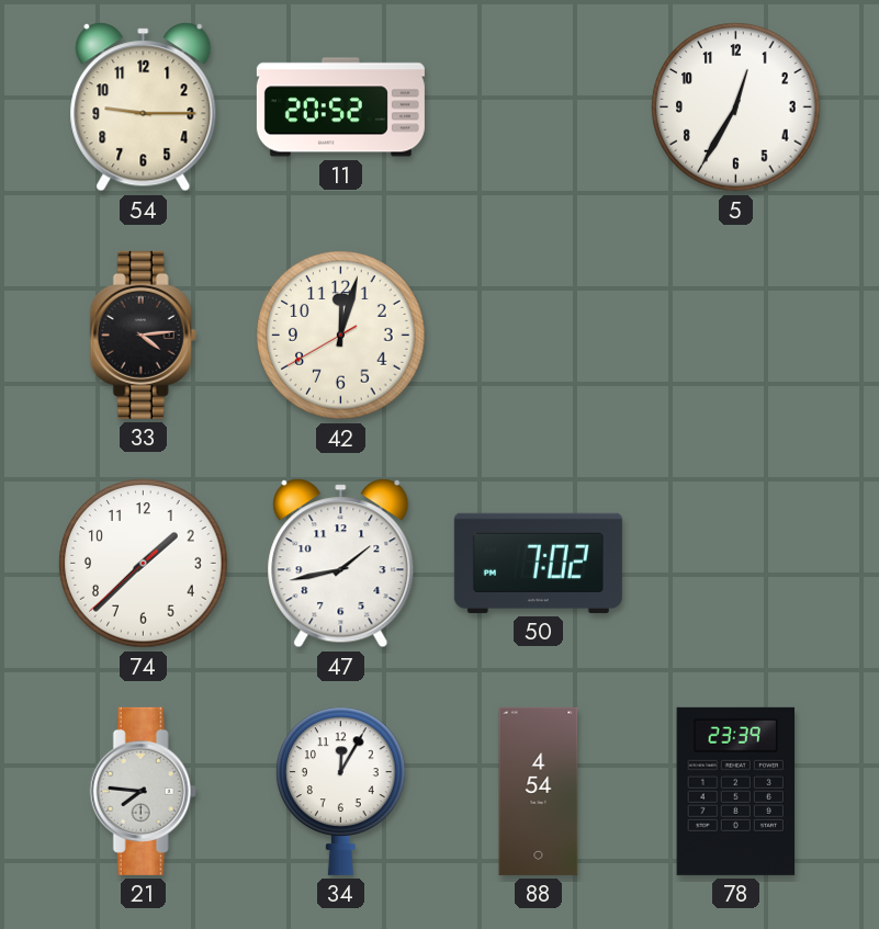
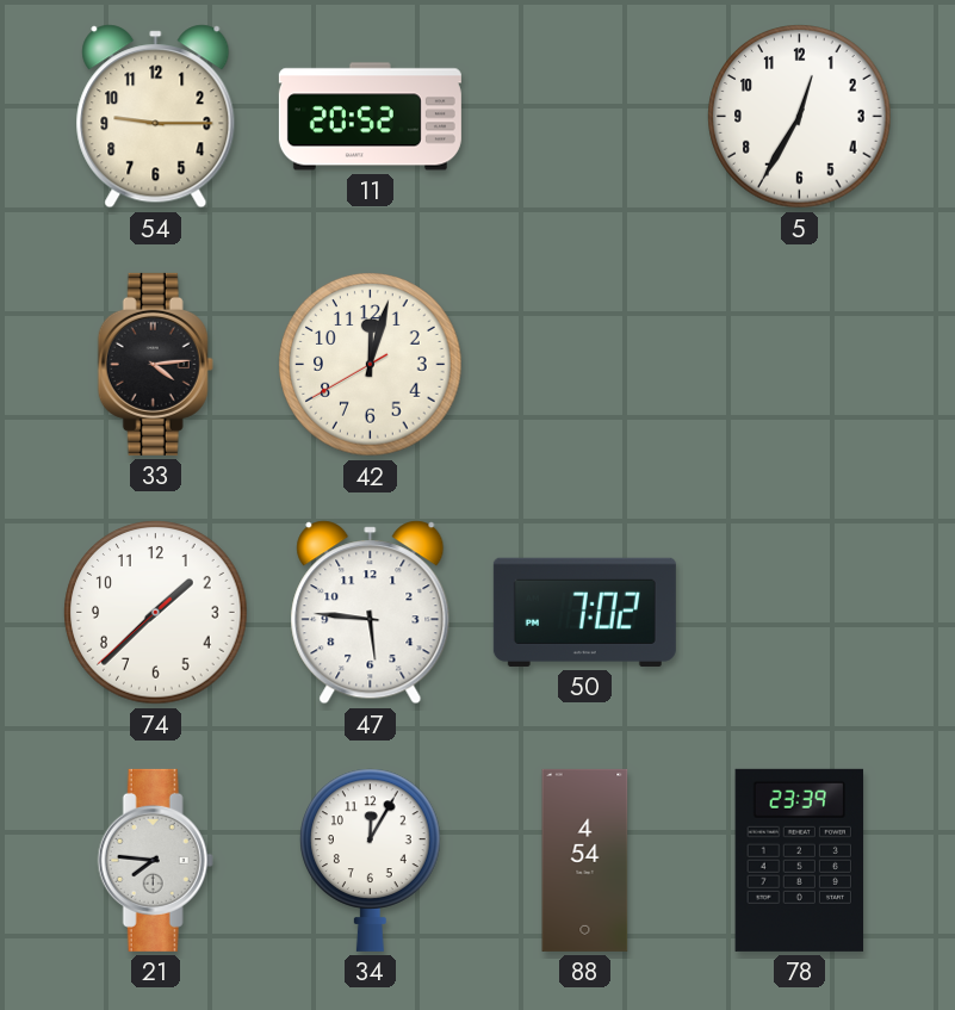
47: 1:43 -> 5:46
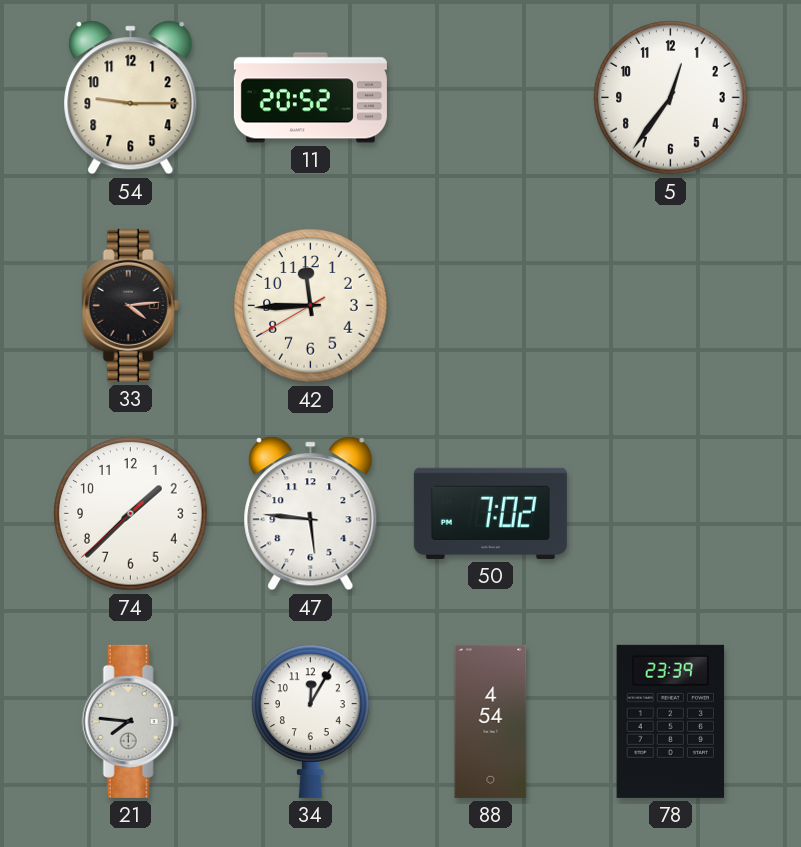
5: 12:35 -> 12:36
42: 12:02 -> 11:44
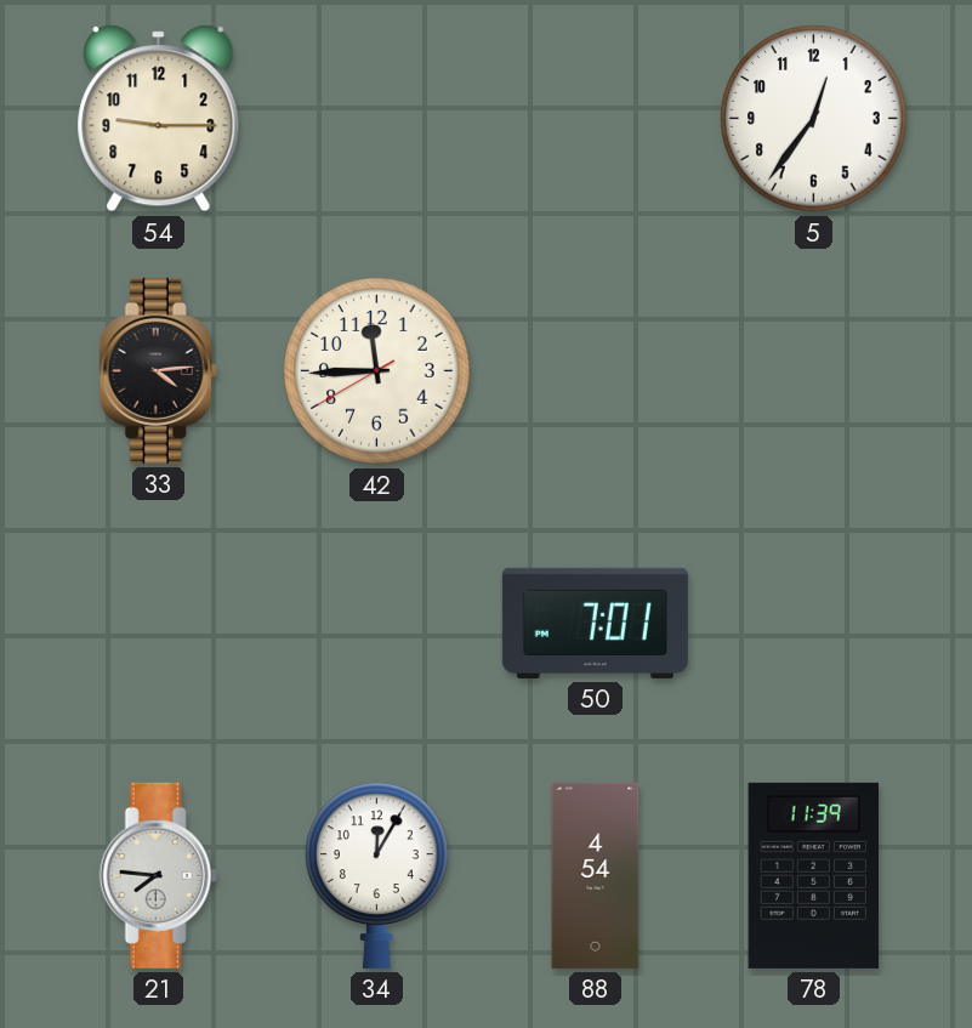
11: 20:52 -> none
74: 1:37 -> none
47: 5:46 -> none
50: 7:02 -> 7:01
78: 23:39 -> 11:39
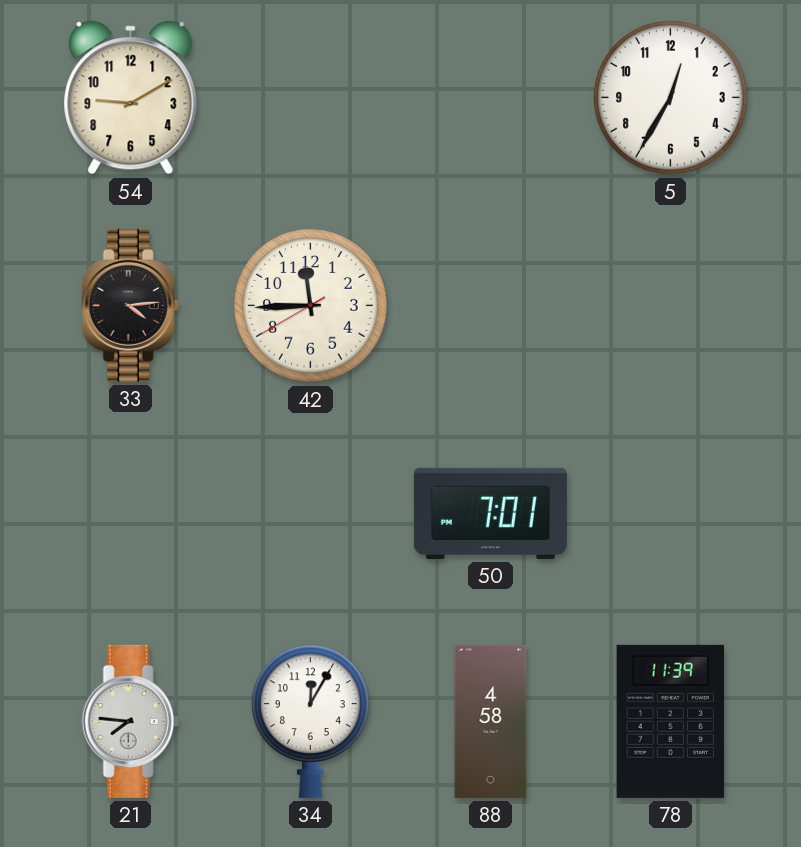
54: 9:15 -> 9:10
5: 12:36 -> 12:35
88: 4:54 -> 4:58
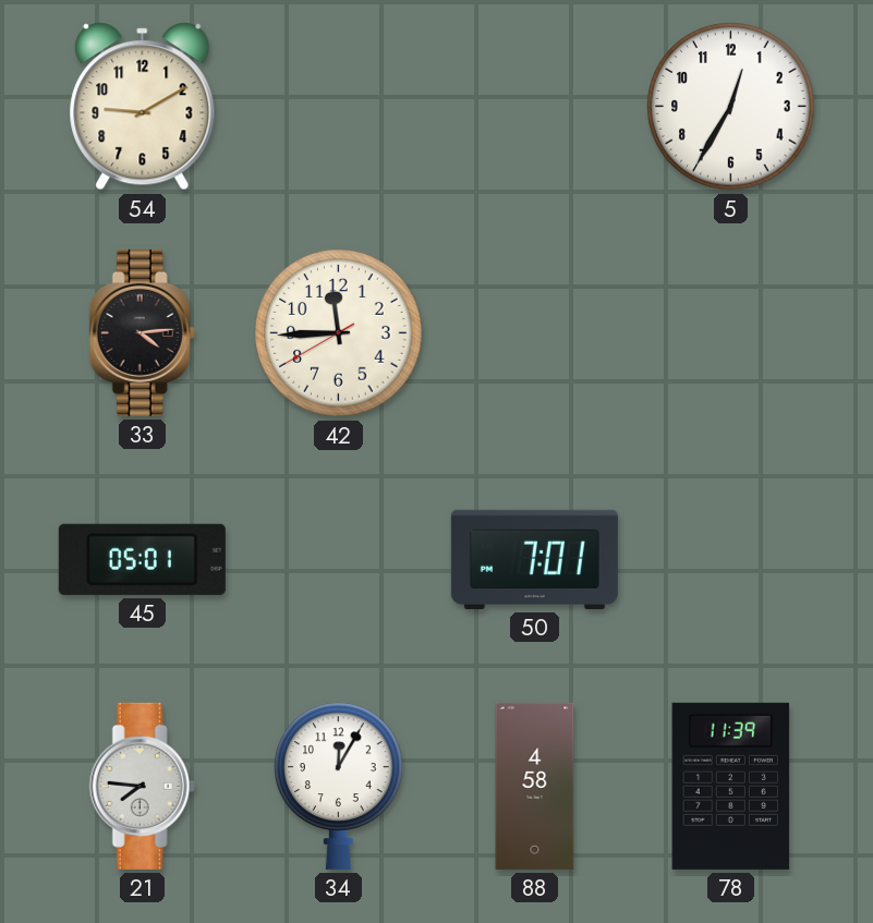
45: none -> 05:01
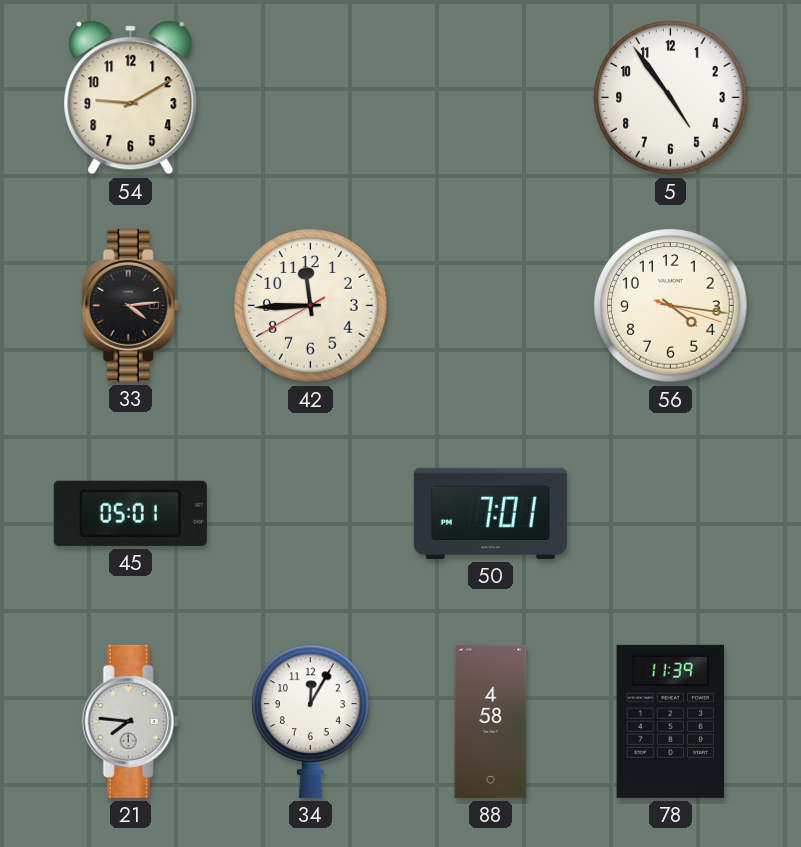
5: 12:35 -> 4:54
56: none -> 4:16
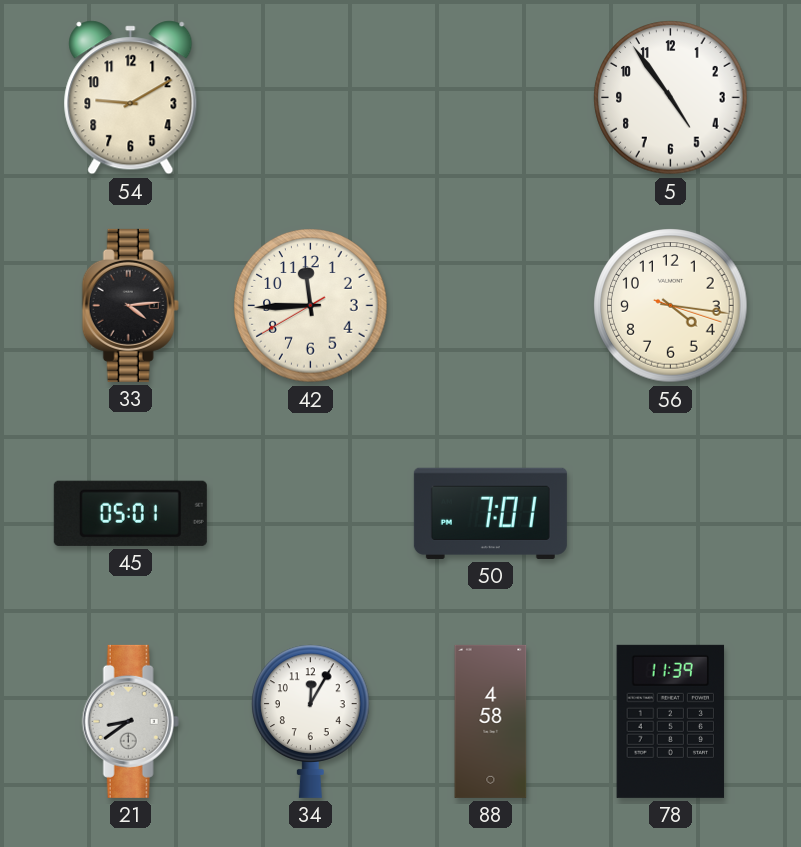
21: 7:46 -> 8:39
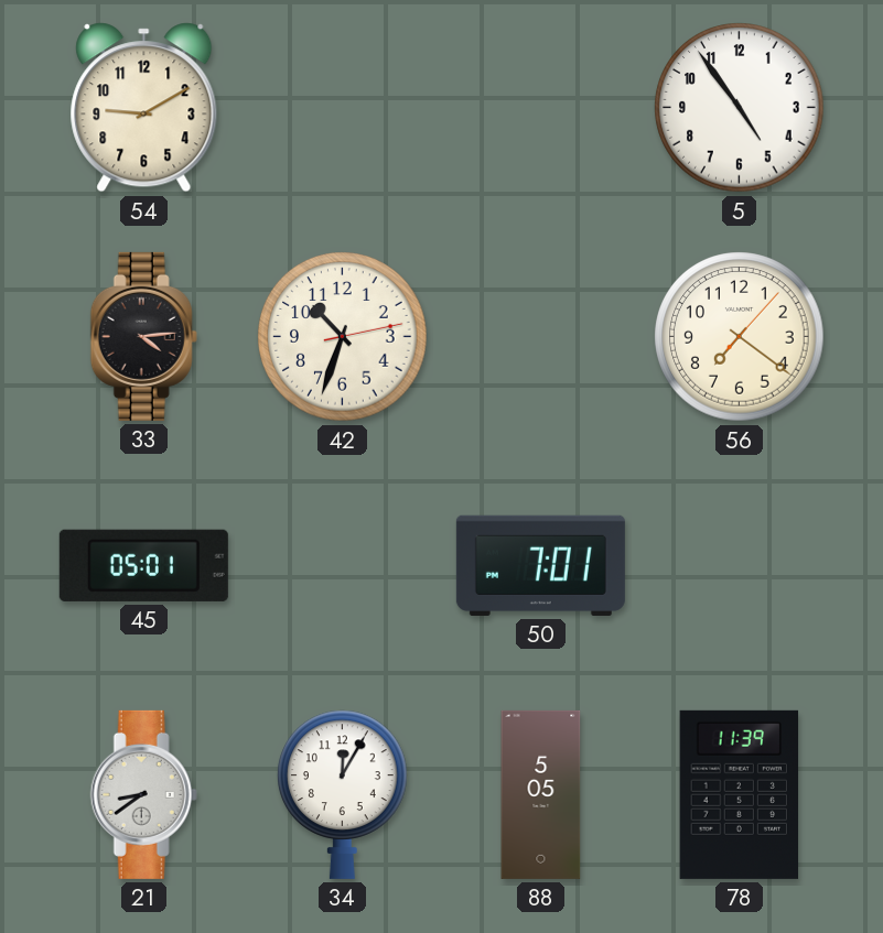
42: 11:44 -> 10:33
56: 4:16 -> 7:21
88: 4:58 -> 5:05
